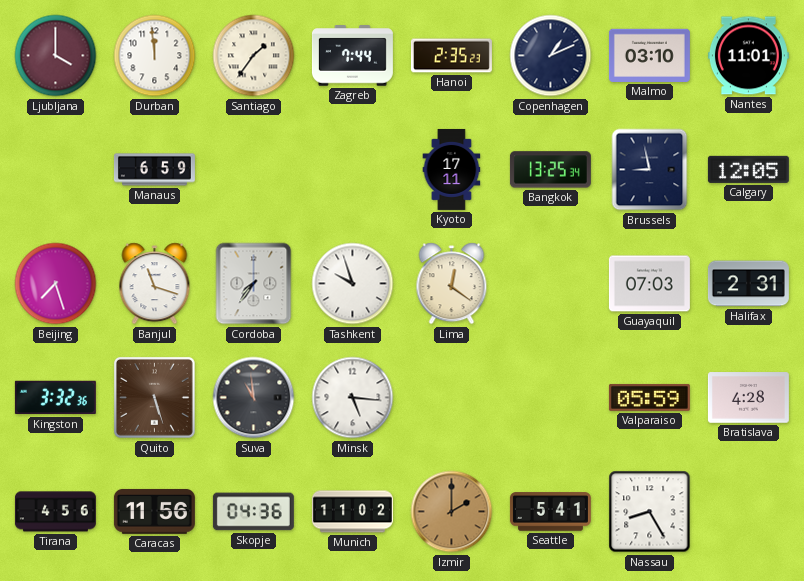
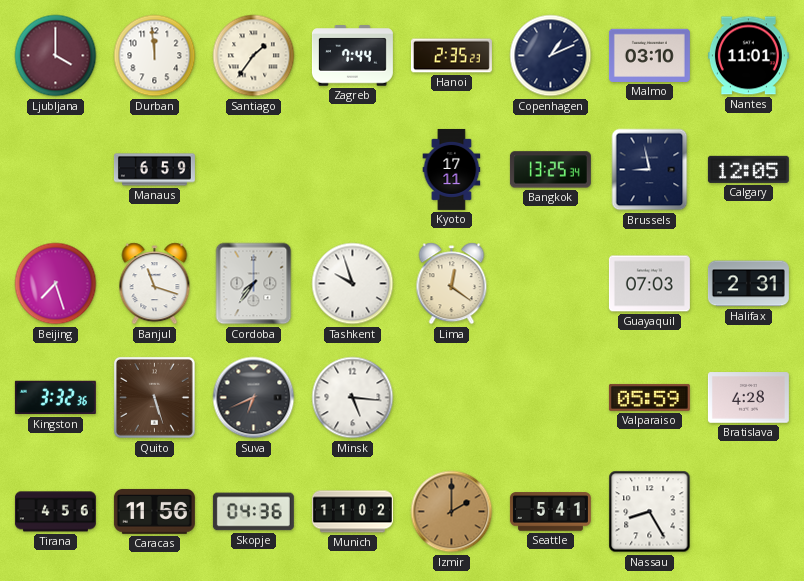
Suva: 10:59 -> 6:41
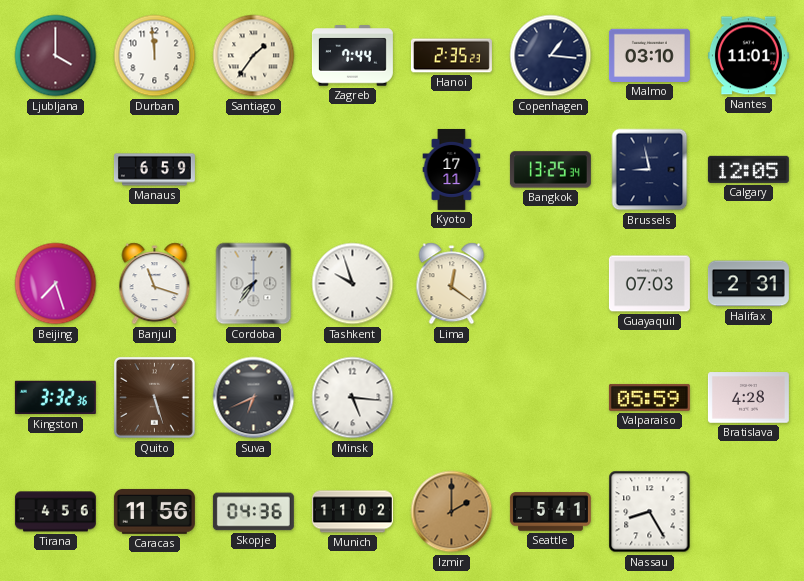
Copenhagen: 1:11 -> 1:16
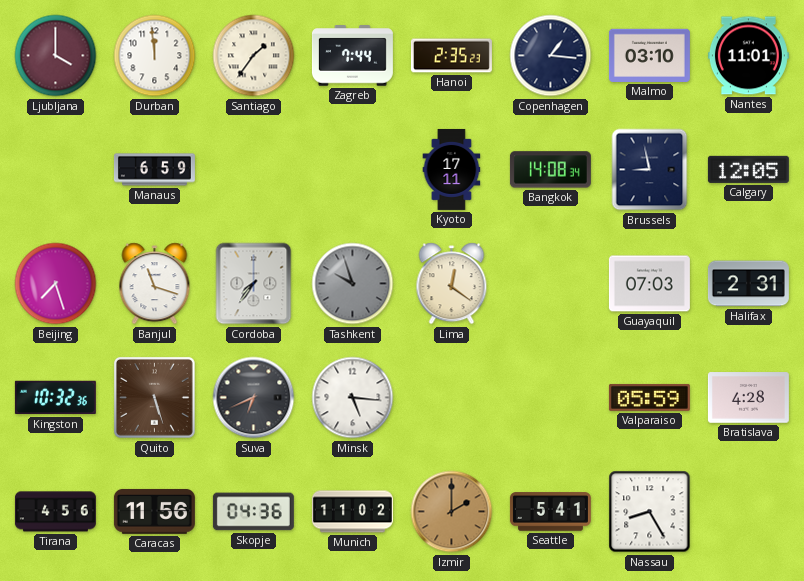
Bangkok: 13:25 -> 14:08
Tashkent dial: white -> grey
Kingston: 3:32 -> 10:32
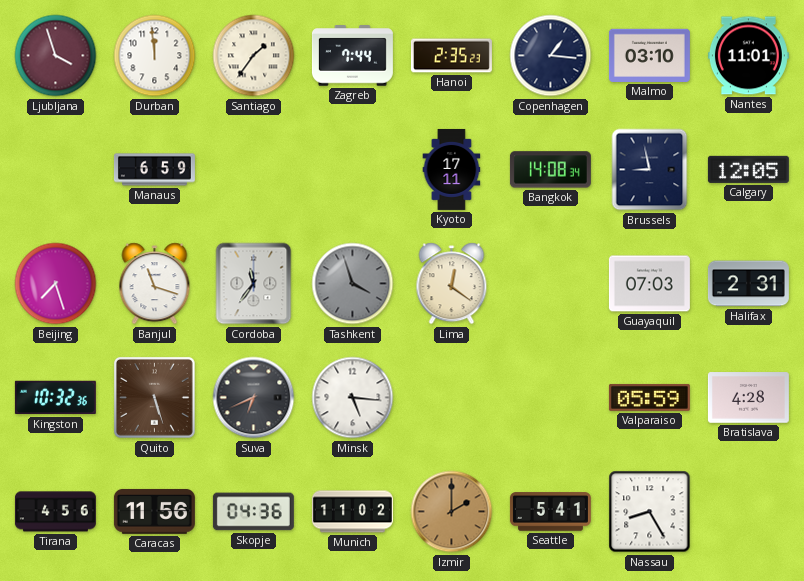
Ljubljana: 4:00 -> 3:57
Cordoba: 7:36 -> 11:36
Tashkent: 9:57 -> 3:57
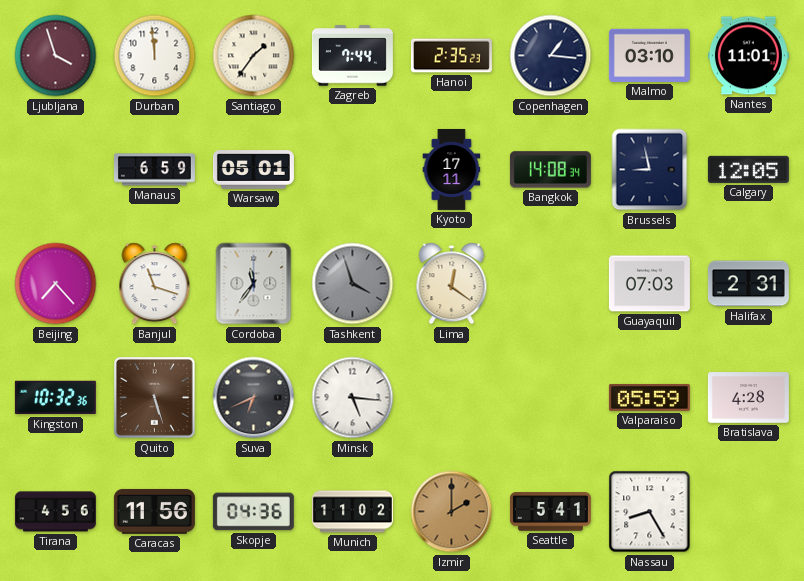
Warsaw: none -> 05:01
Beijing: 7:27 -> 7:23
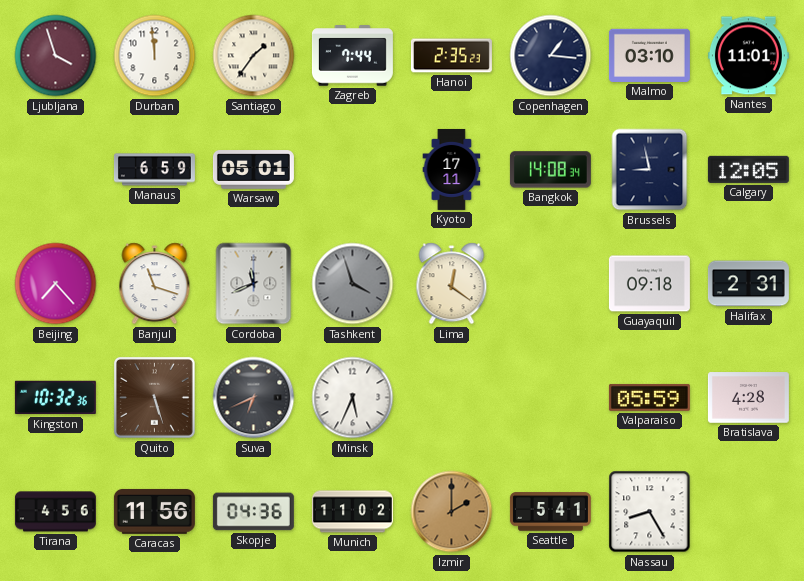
Cordoba: 11:36 -> 11:41
Guayaquil: 07:03 -> 09:18
Minsk: 5:16 -> 5:34
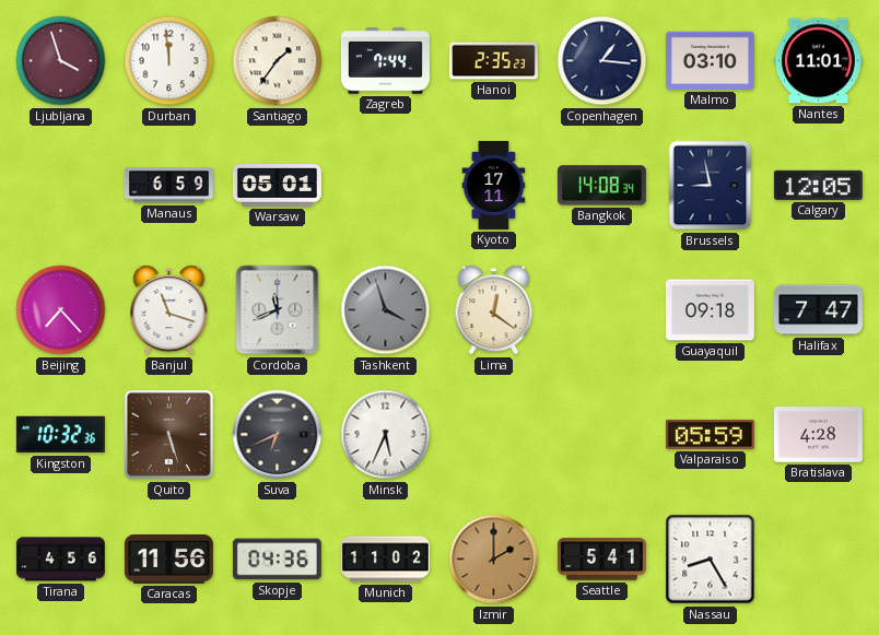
Halifax: 2:31 -> 7:47
